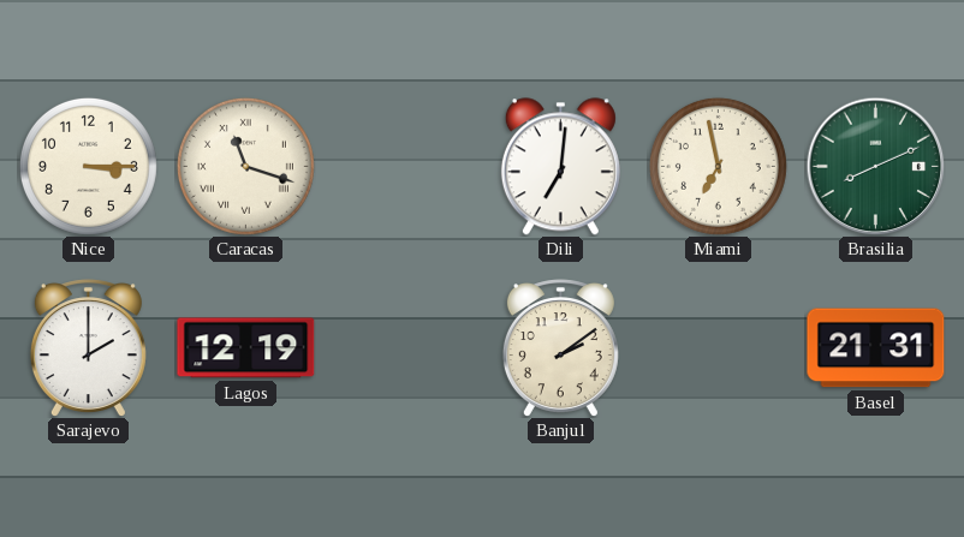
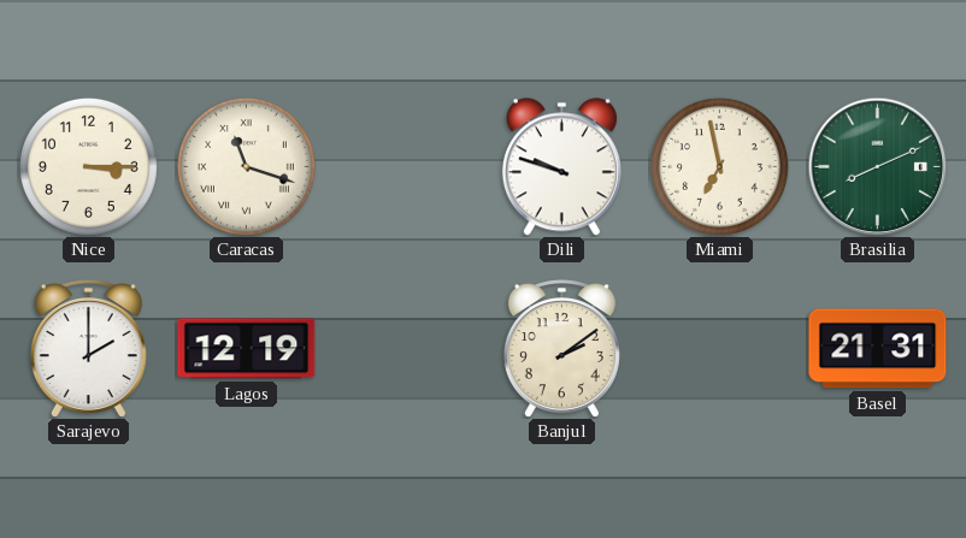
Dili: 7:01 -> 9:48
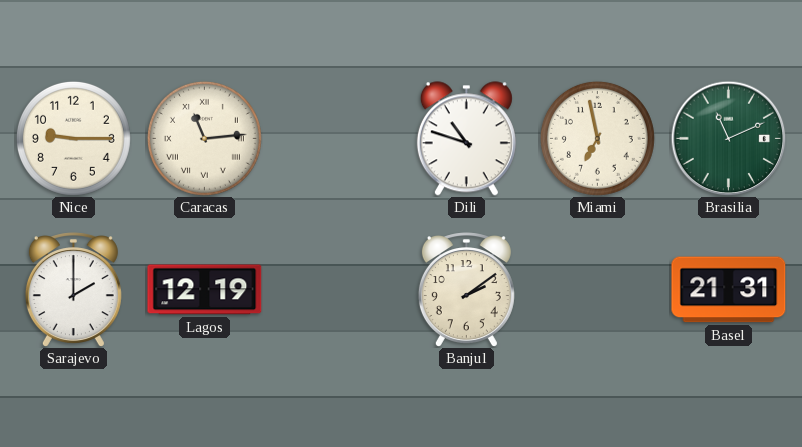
Nice: 3:15 -> 9:15
Caracas: 11:18 -> 11:14
Dili: 9:48 -> 10:48
Brasilia: 8:11 -> 11:11
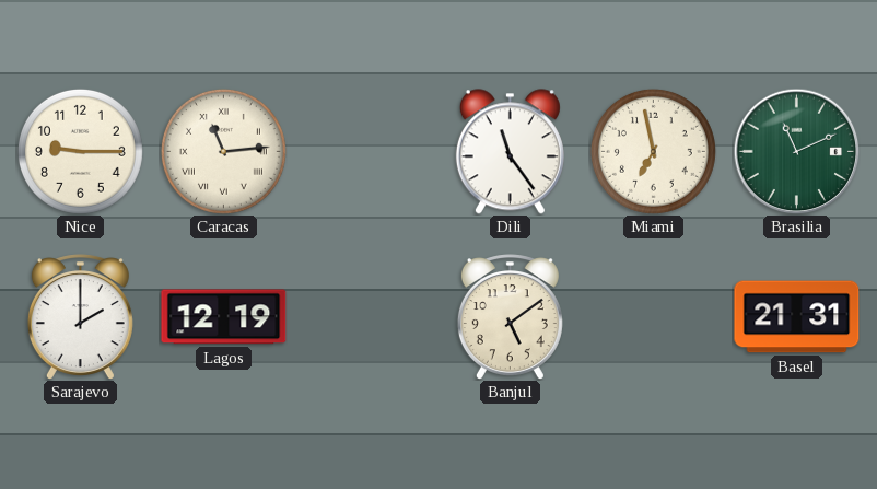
Dili: 10:48 -> 11:24
Banjul: 2:09 -> 5:09
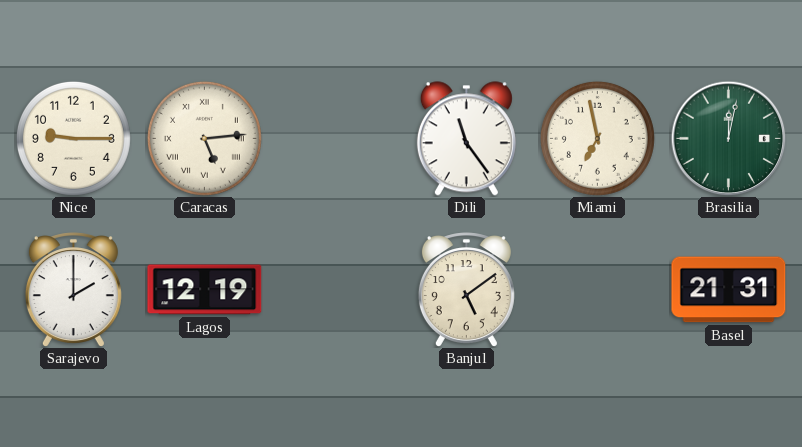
Caracas: 11:14 -> 5:14
Brasilia: 11:11 -> 12:02
